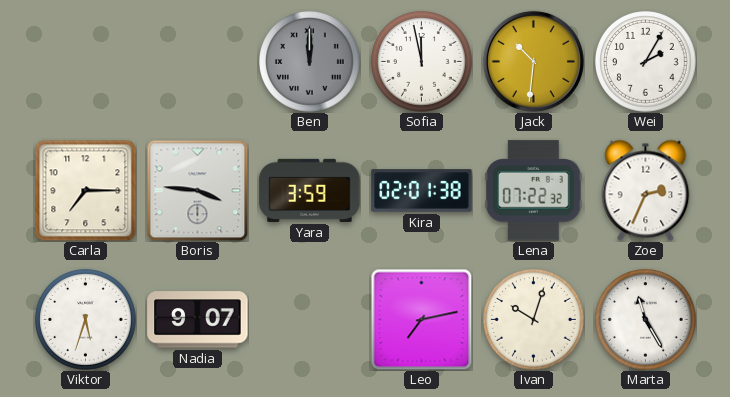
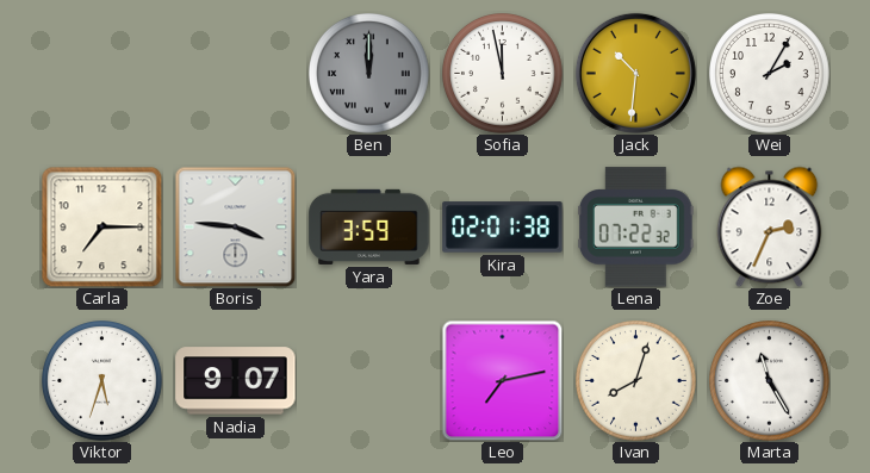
Ivan: 10:03 -> 8:03
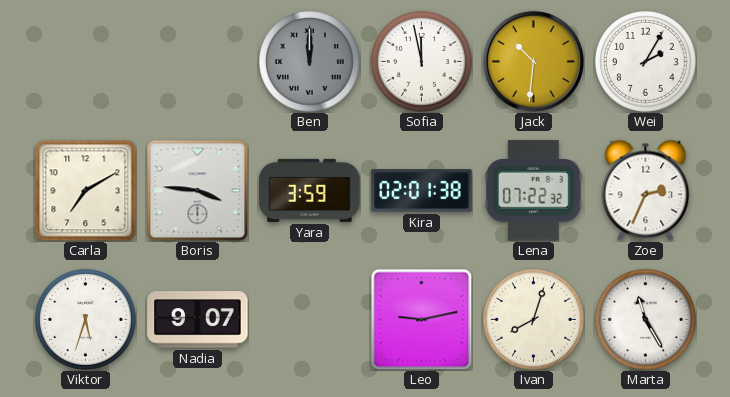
Carla: 7:15 -> 7:10
Leo: 7:13 -> 9:13
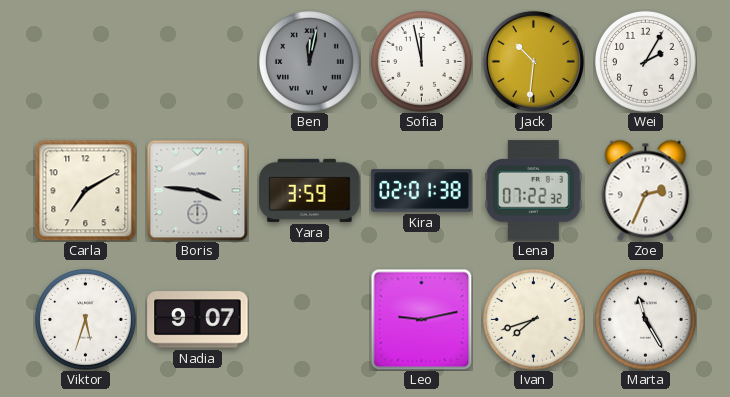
Ben: 12:00 -> 12:02
Ivan: 8:03 -> 7:42
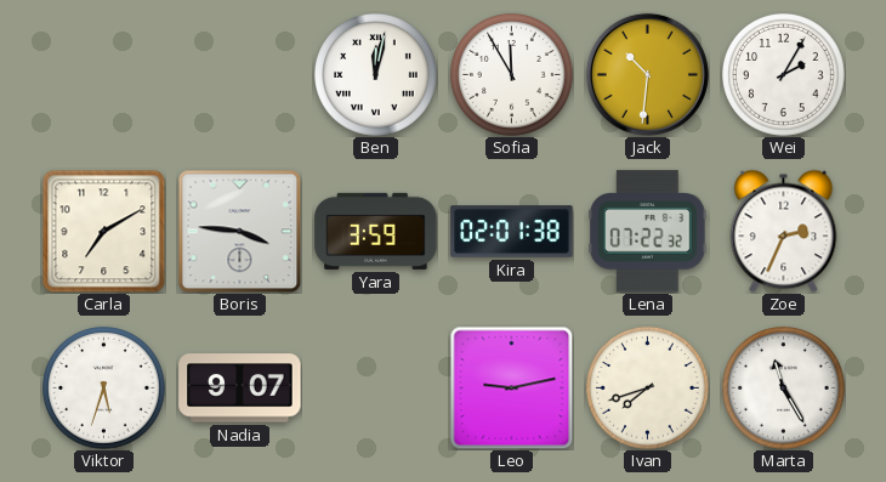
Ben dial: grey -> white
Sofia: 11:58 -> 11:55
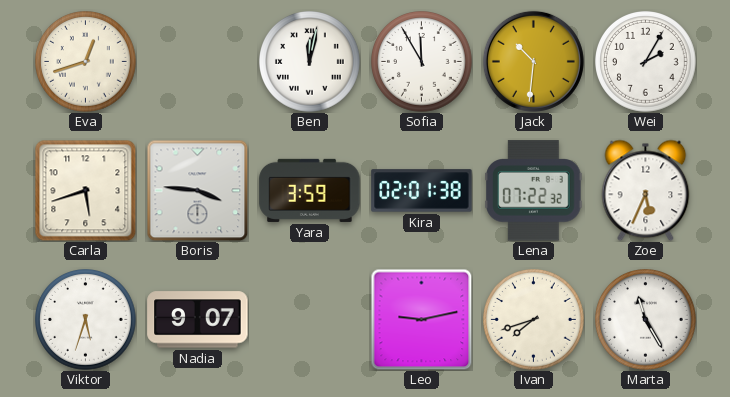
Eva: none -> 12:42
Carla: 7:10 -> 5:42
Zoe: 2:34 -> 5:34
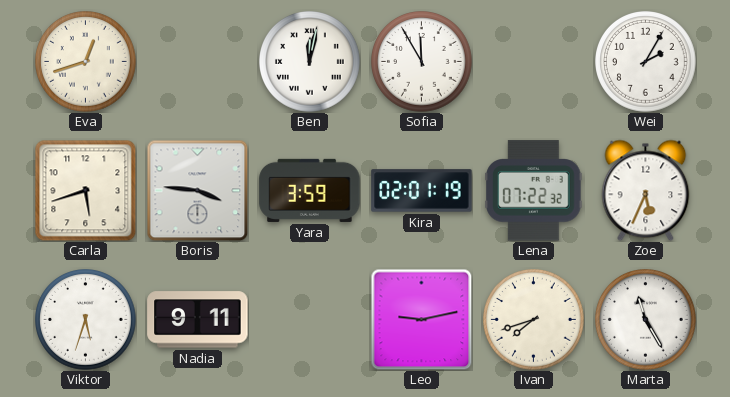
Jack: 10:31 -> none
Kira: 02:01:38 -> 02:01:19
Nadia: 9:07 -> 9:11
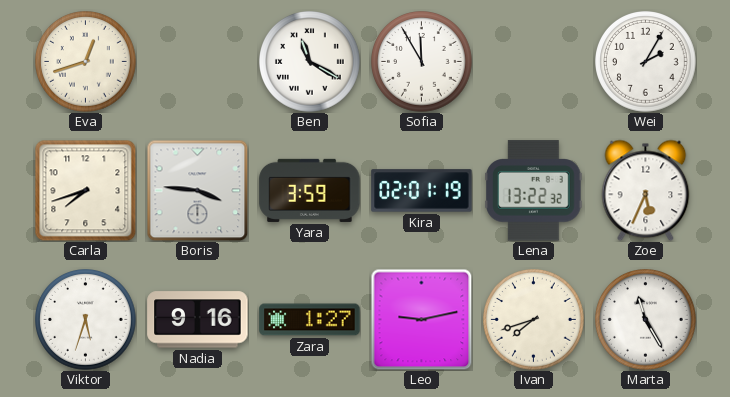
Ben: 12:02 -> 11:20
Carla: 5:42 -> 7:42
Lena: 07:22 -> 13:22
Nadia: 9:11 -> 9:16
Zara: none -> 1:27
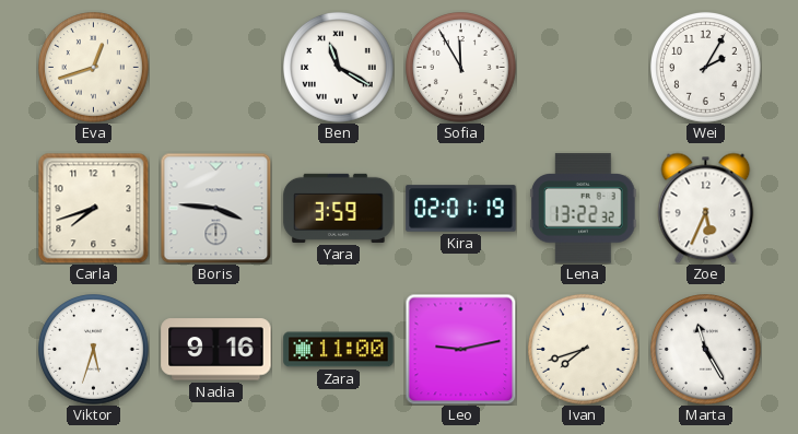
Zara: 1:27 -> 11:00
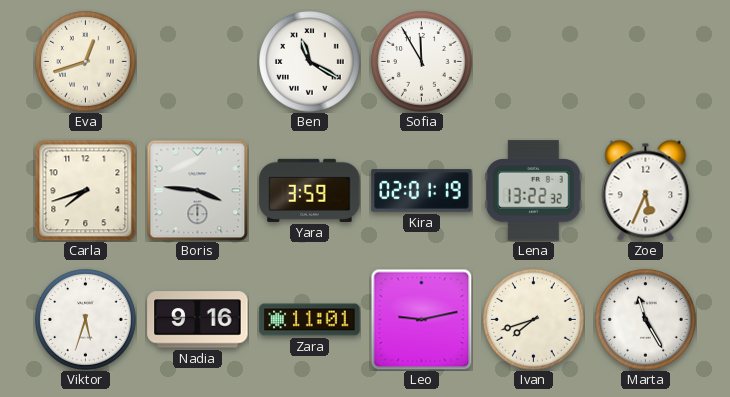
Wei: 2:05 -> none
Zara: 11:00 -> 11:01
